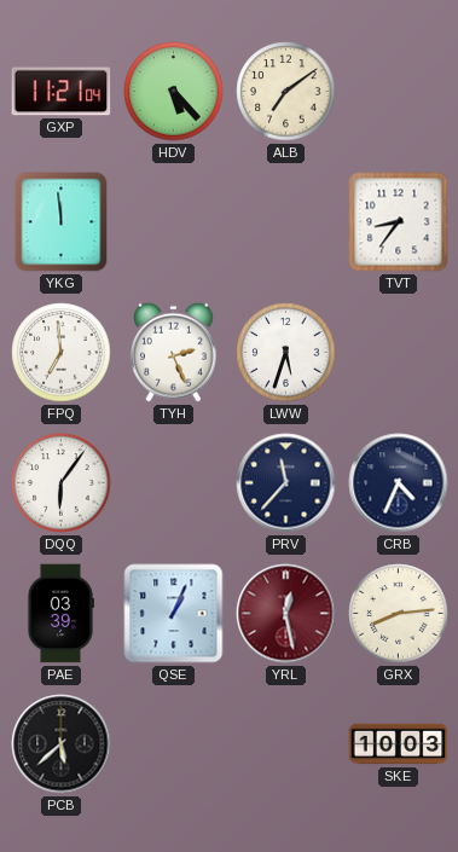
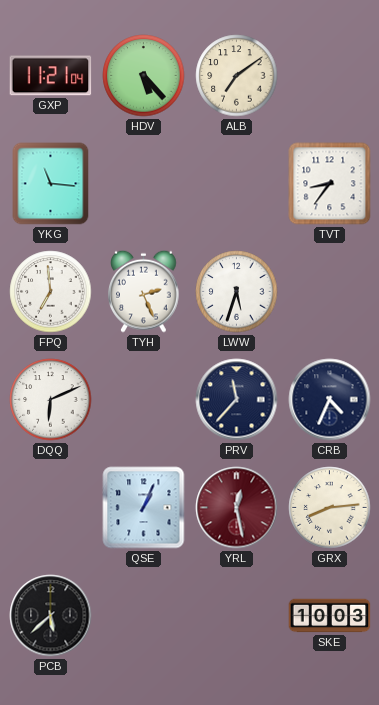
YKG: 11:59 -> 11:16
DQQ: 6:06 -> 6:11
PAE: 03:39 -> none
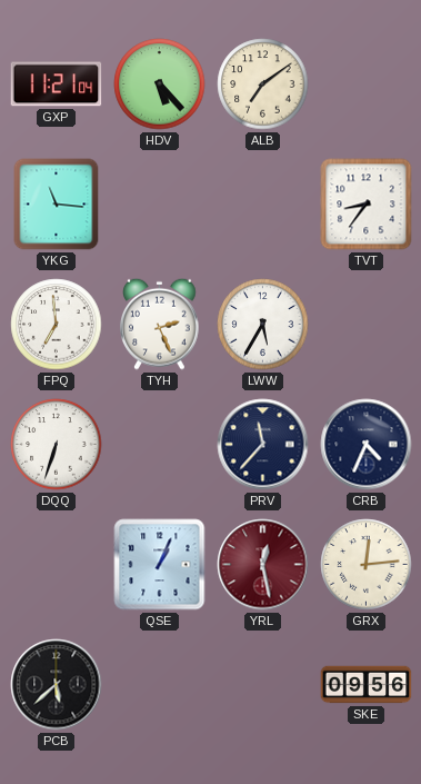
LWW: 5:33 -> 5:35
DQQ: 6:11 -> 6:33
GRX: 8:14 -> 12:14
SKE: 10:03 -> 09:56
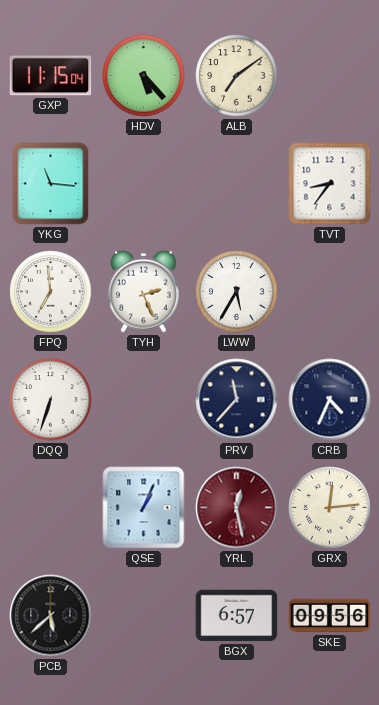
GXP: 11:21 -> 11:15
BGX: none -> 6:57
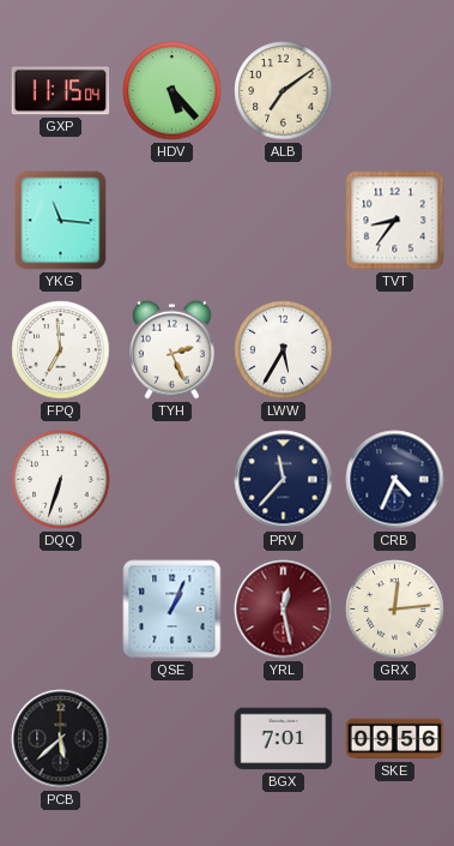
BGX: 6:57 -> 7:01
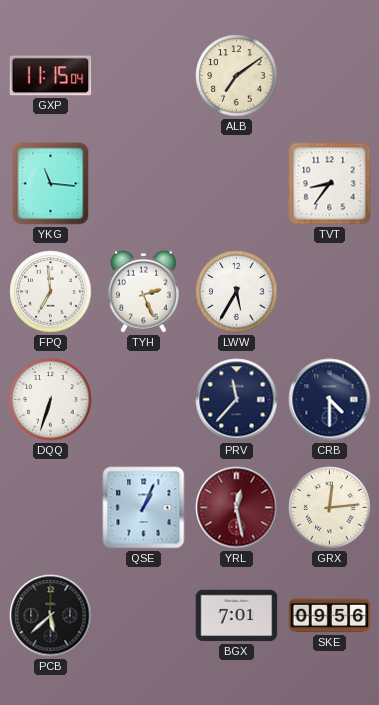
HDV: 5:23 -> none
CRB: 4:34 -> 4:30
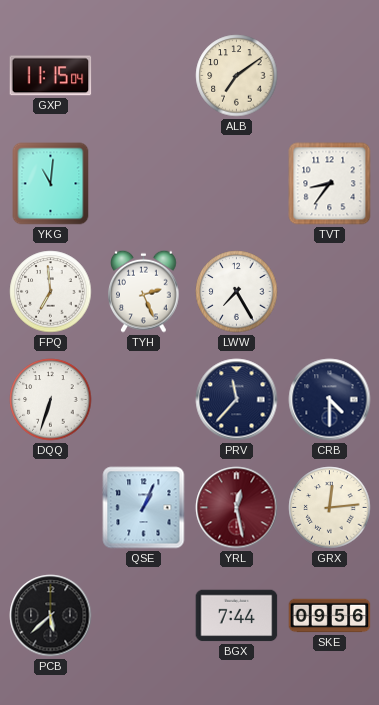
YKG: 11:16 -> 11:01
LWW: 5:35 -> 7:25
BGX: 7:01 -> 7:44
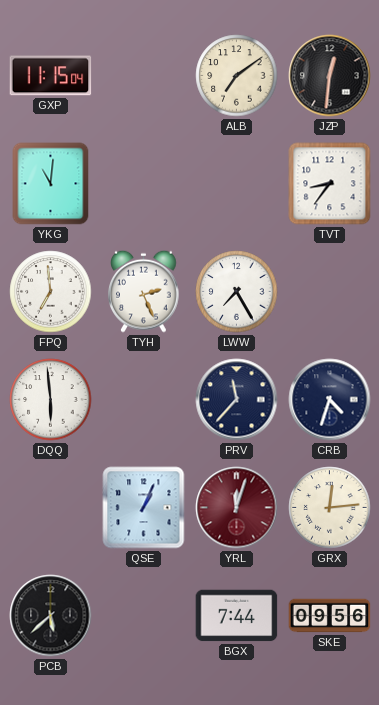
JZP: none -> 12:31
DQQ: 6:33 -> 5:59
CRB: 4:30 -> 4:33
YRL: 12:28 -> 12:03
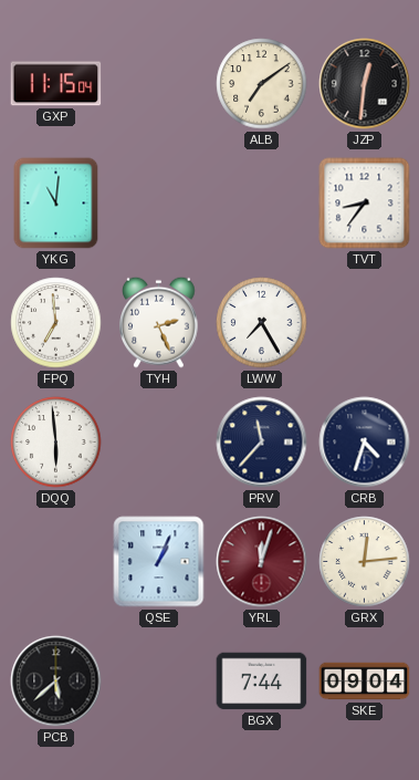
SKE: 09:56 -> 09:04
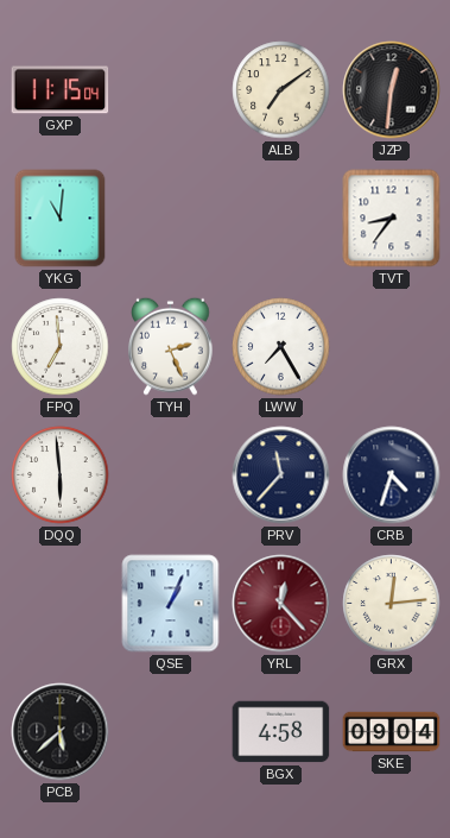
YRL: 12:03 -> 12:23
BGX: 7:44 -> 4:58
